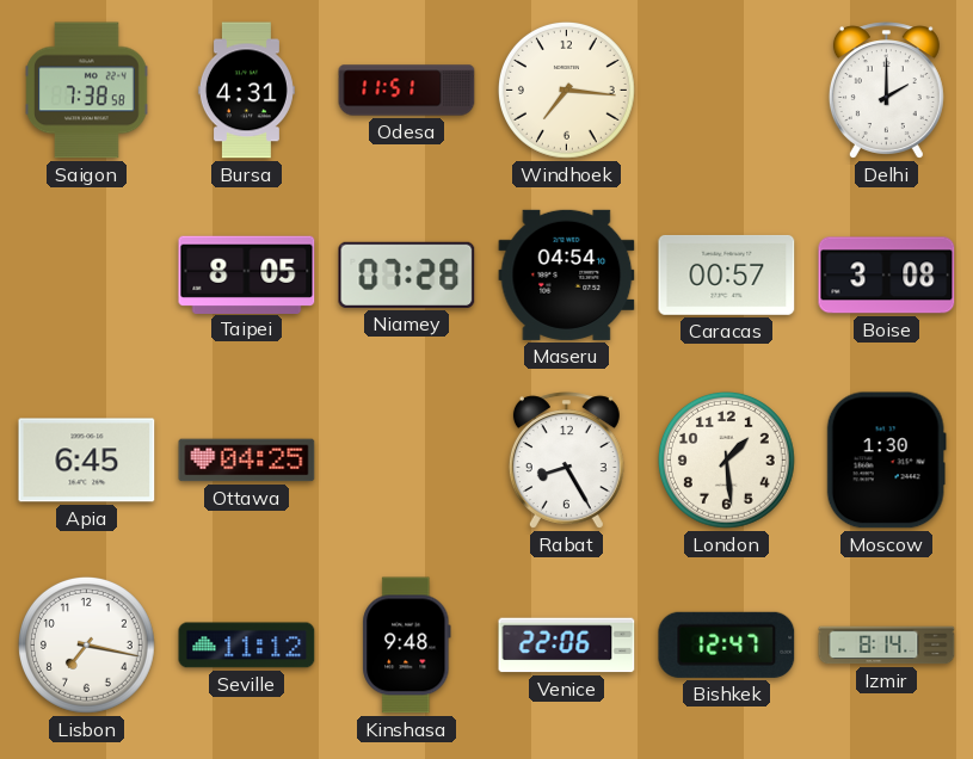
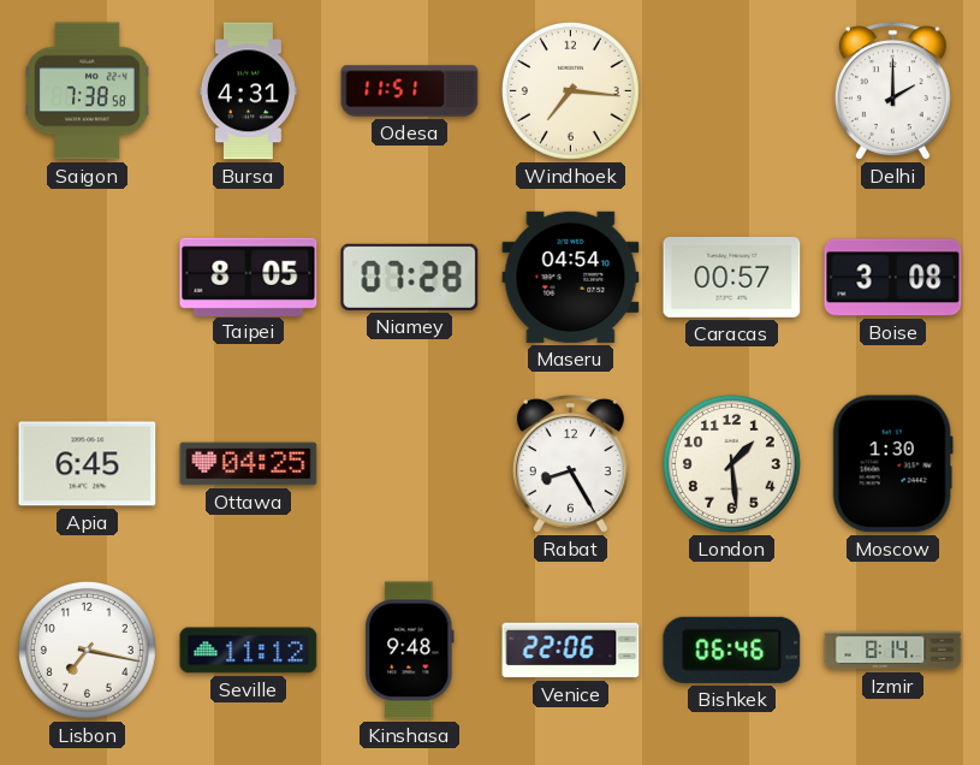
Bishkek: 12:47 -> 06:46
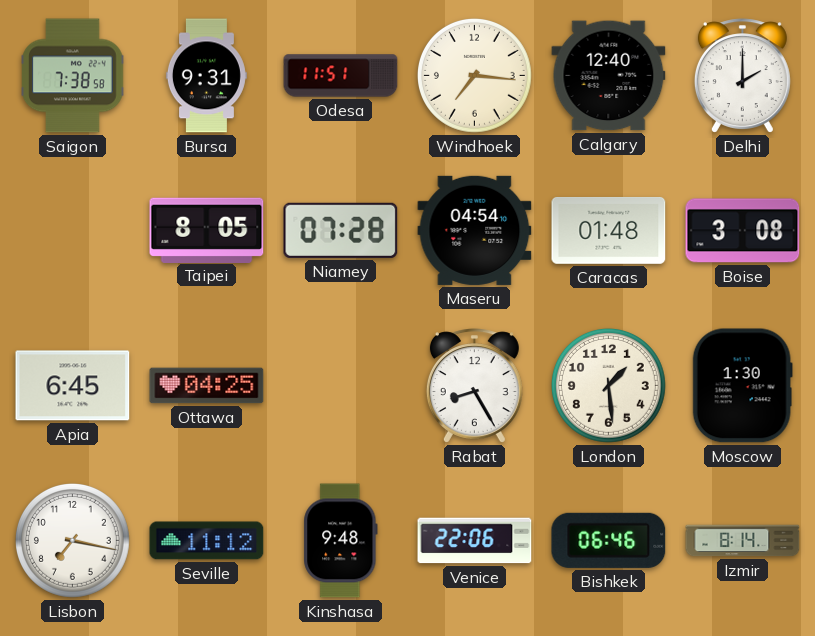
Bursa: 4:31 -> 9:31
Calgary: none -> 12:40
Caracas: 00:57 -> 01:48
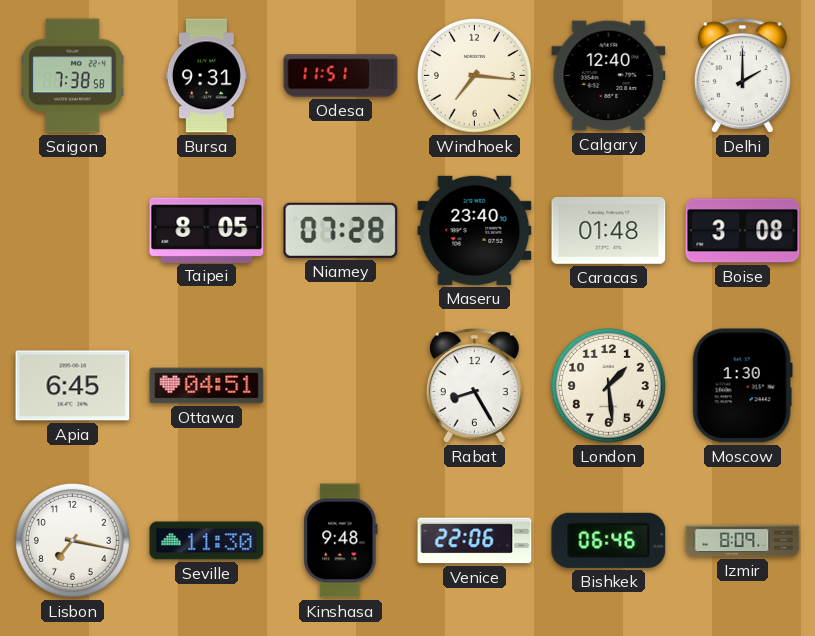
Maseru: 04:54 -> 23:40
Ottawa: 04:25 -> 04:51
Seville: 11:12 -> 11:30
Izmir: 8:14 -> 8:09
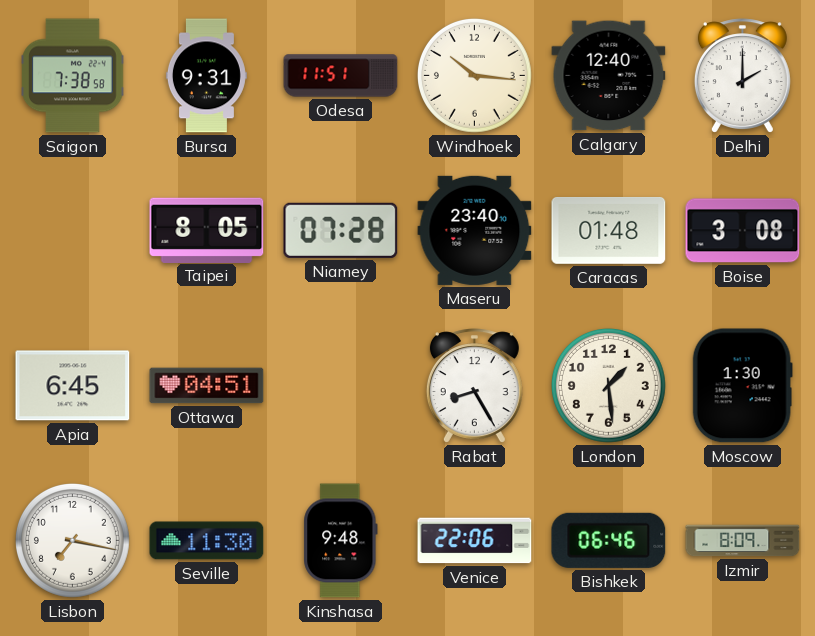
Windhoek: 7:16 -> 10:16
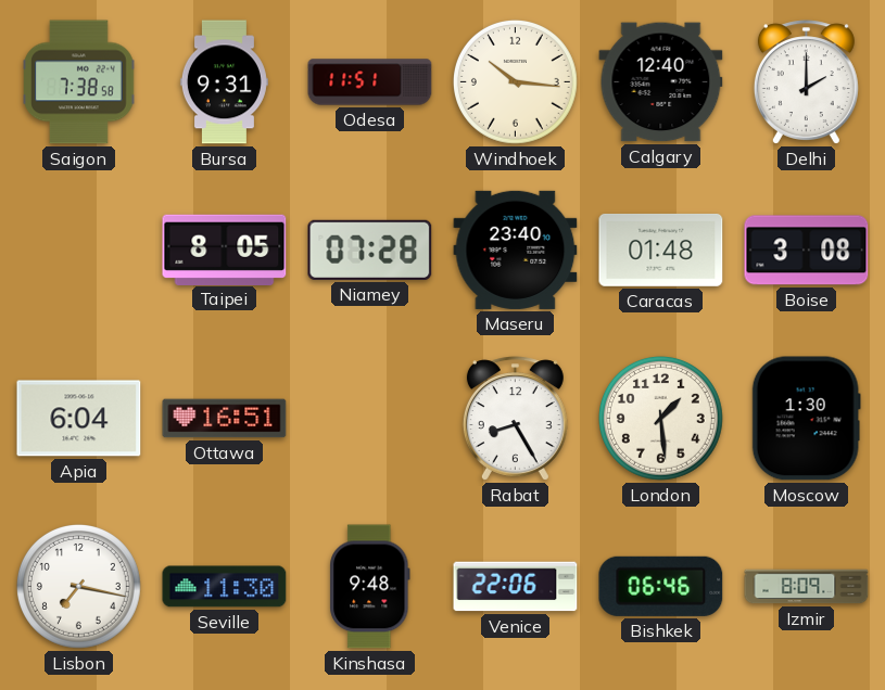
Apia: 6:45 -> 6:04
Ottawa: 04:51 -> 16:51
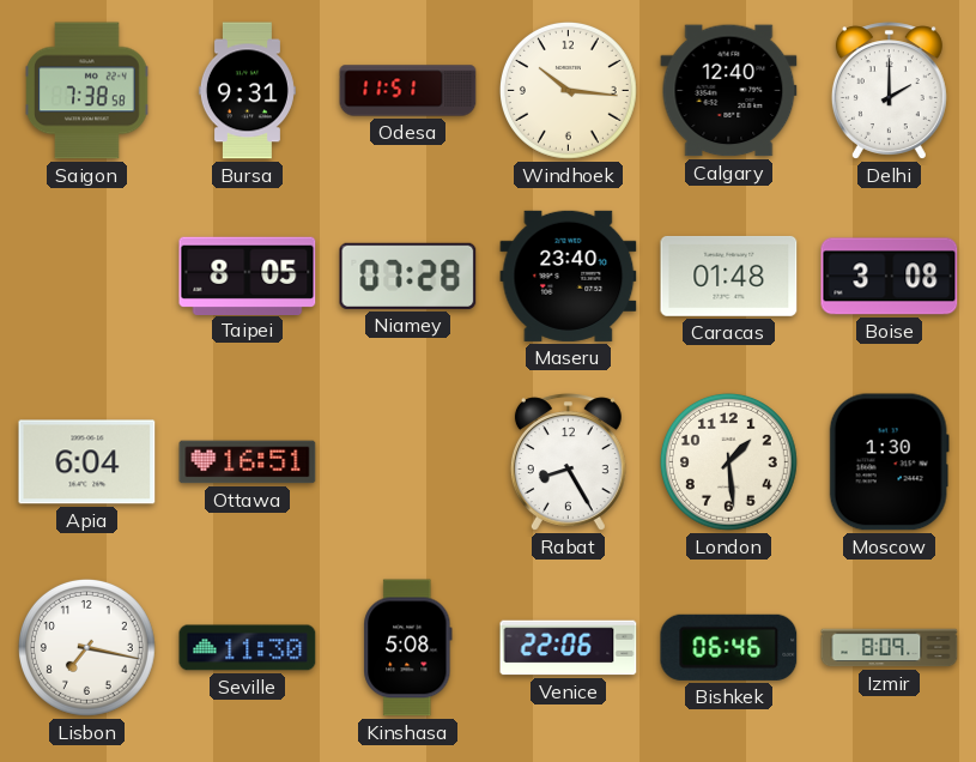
Kinshasa: 9:48 -> 5:08
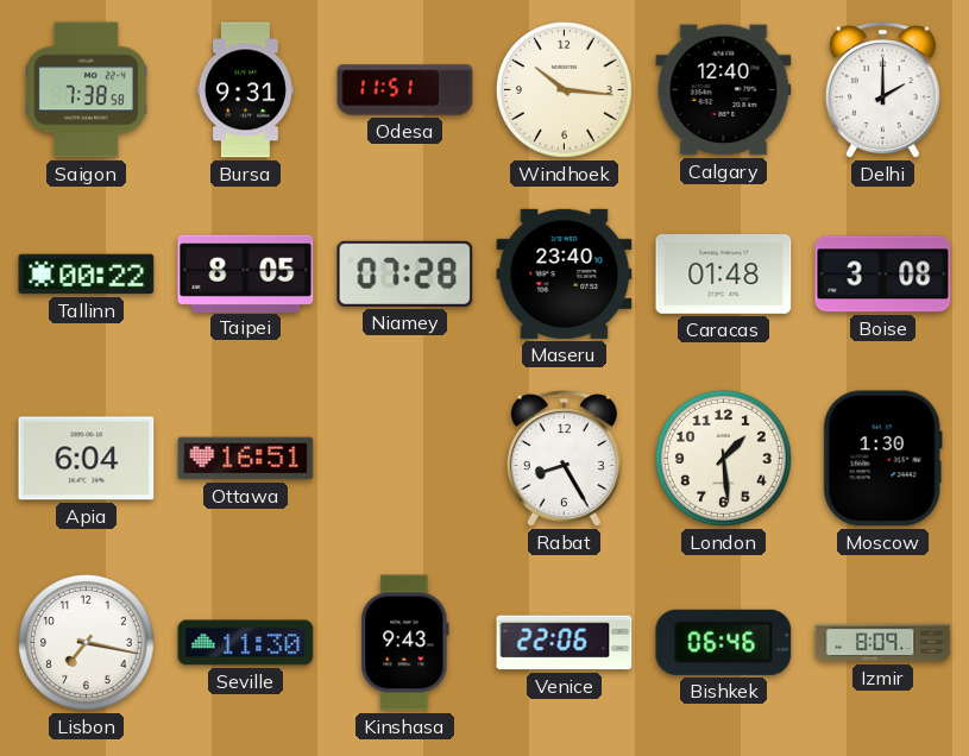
Tallinn: none -> 00:22
Kinshasa: 5:08 -> 9:43
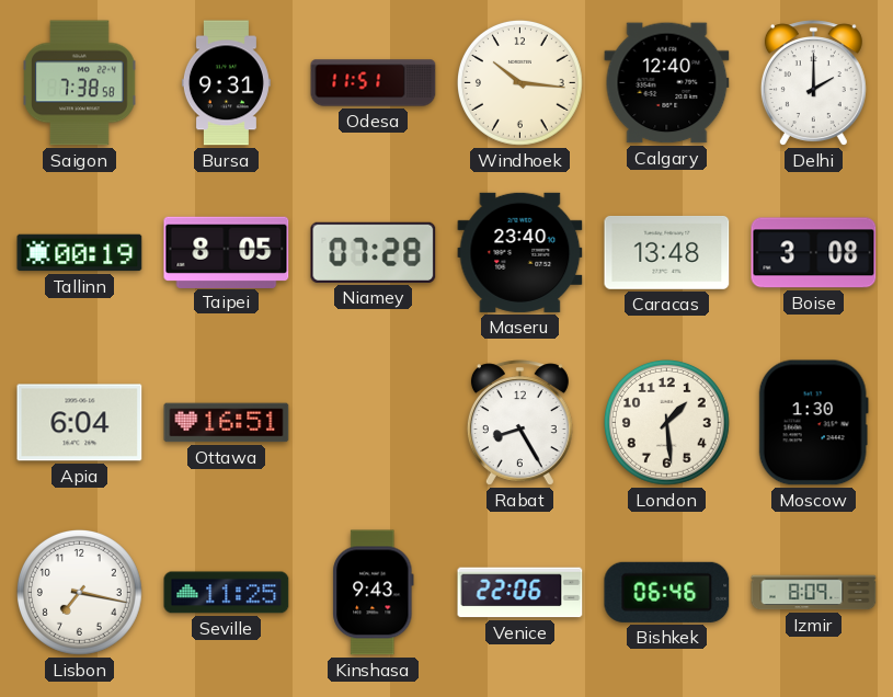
Tallinn: 00:22 -> 00:19
Caracas: 01:48 -> 13:48
Seville: 11:30 -> 11:25
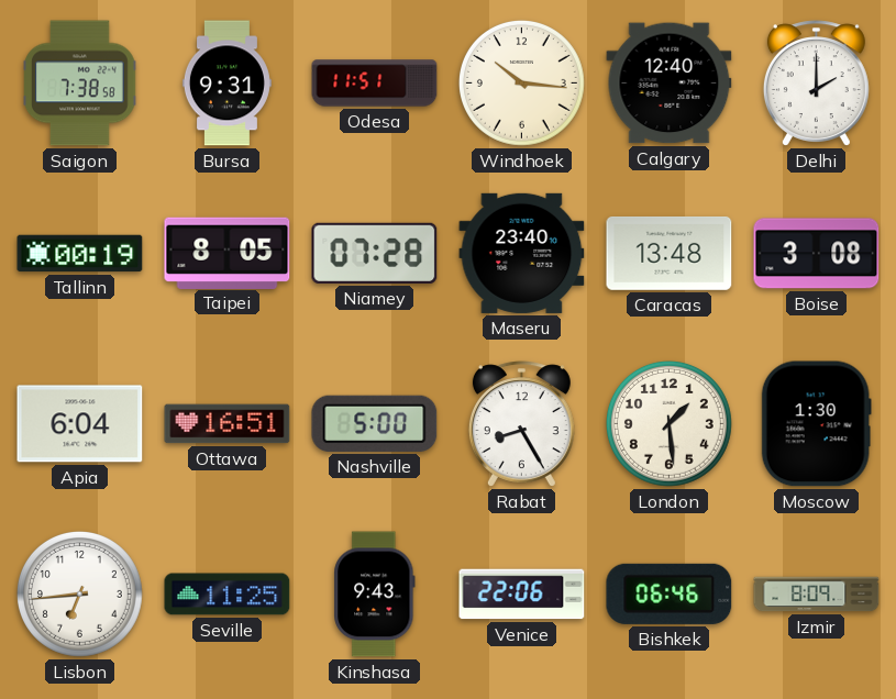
Nashville: none -> 5:00
Lisbon: 7:17 -> 6:44
